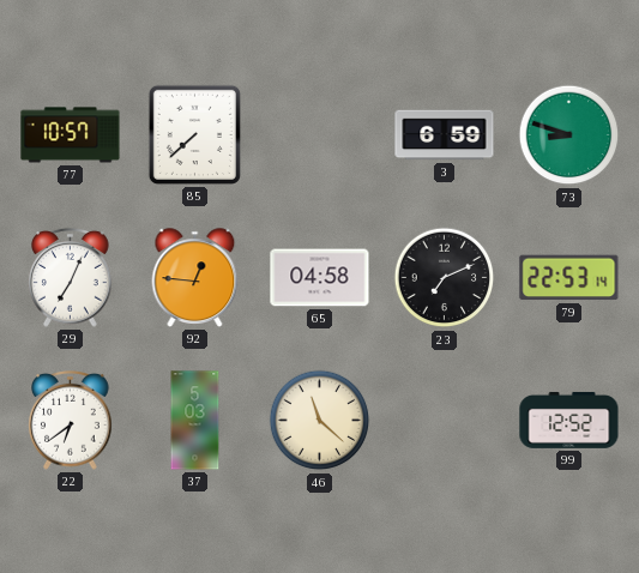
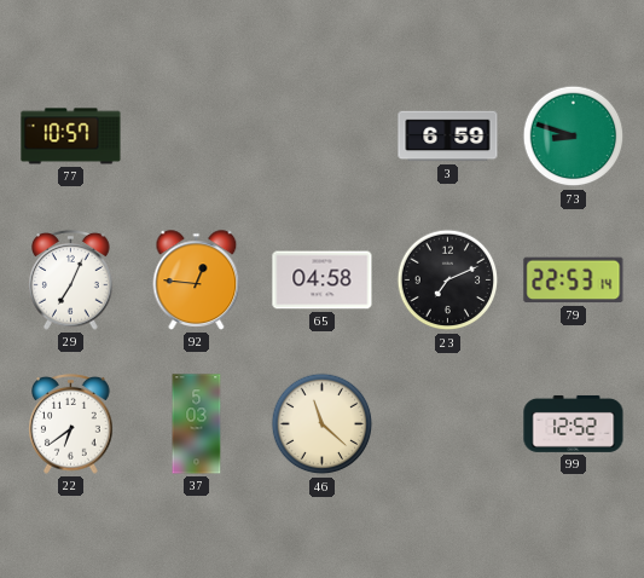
85: 7:38 -> none
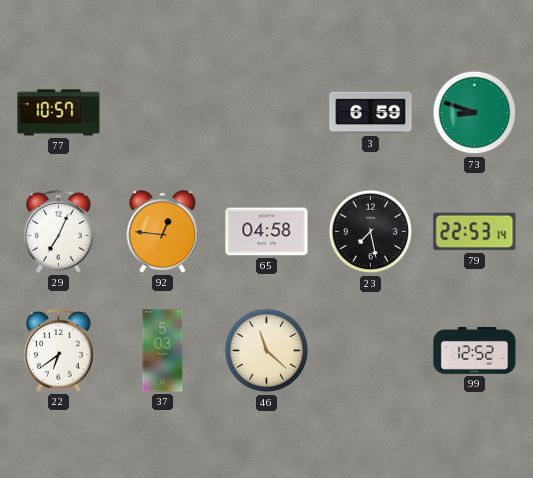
23: 7:11 -> 7:28
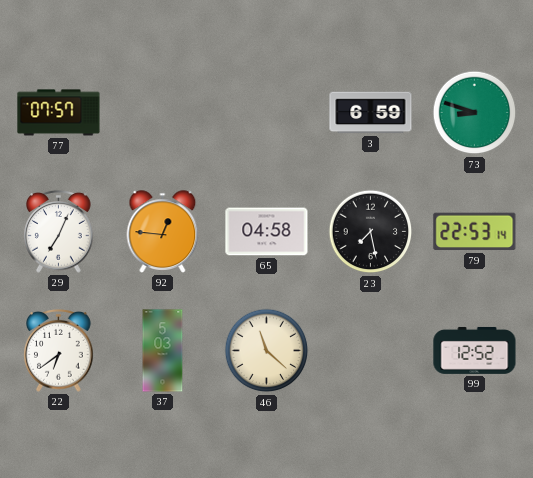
77: 10:57 -> 07:57
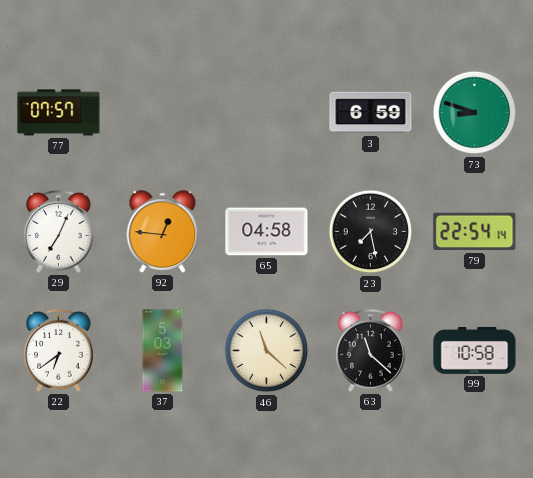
79: 22:53 -> 22:54
63: none -> 11:22
99: 12:52 -> 10:58
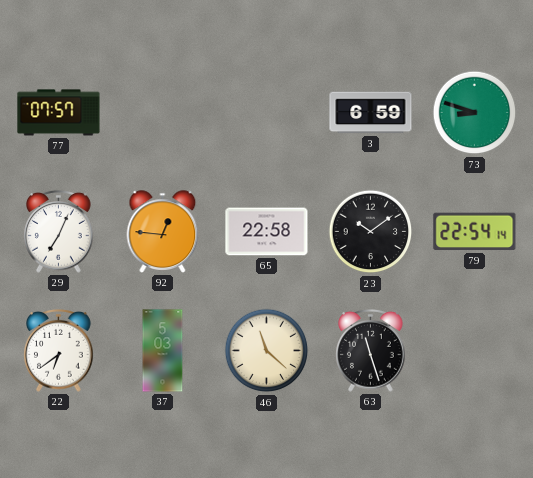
65: 04:58 -> 22:58
23: 7:28 -> 10:09
63: 11:22 -> 11:27
99: 10:58 -> none
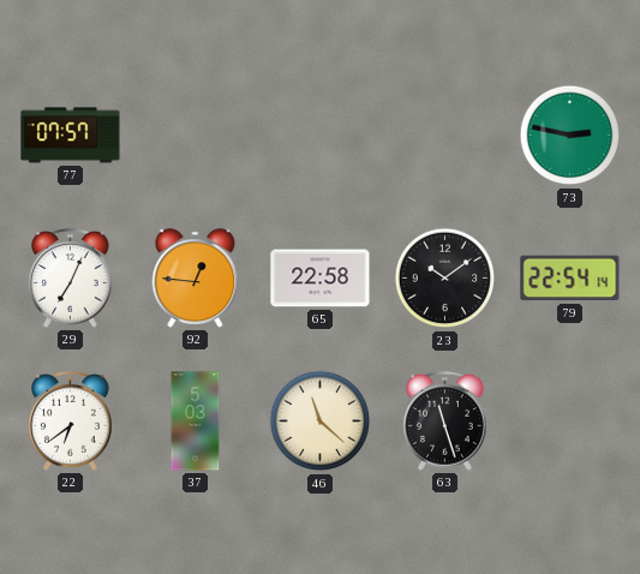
3: 6:59 -> none
73: 8:48 -> 2:47
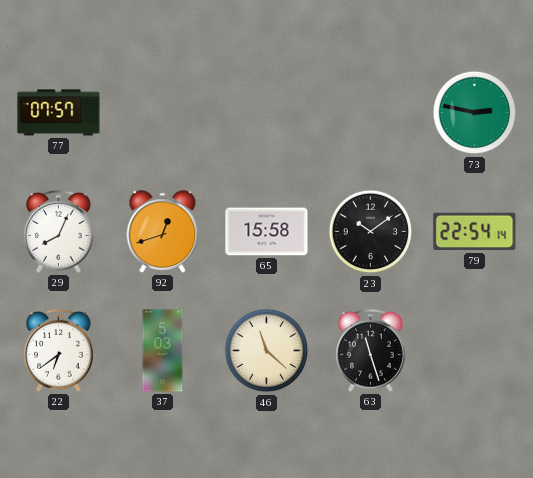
29: 7:04 -> 8:04
92: 12:46 -> 12:42
65: 22:58 -> 15:58
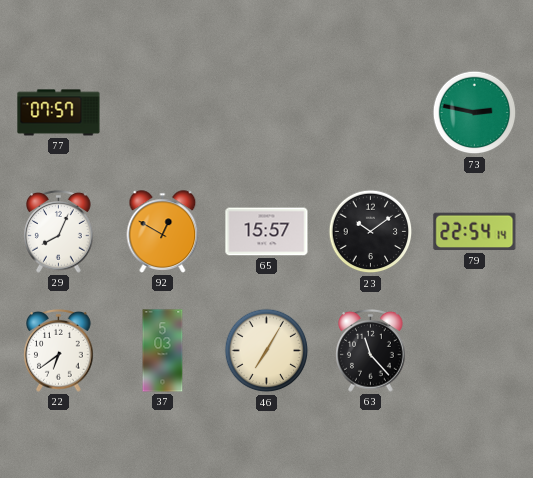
92: 12:42 -> 12:50
65: 15:58 -> 15:57
46: 11:22 -> 7:05
63: 11:27 -> 11:23
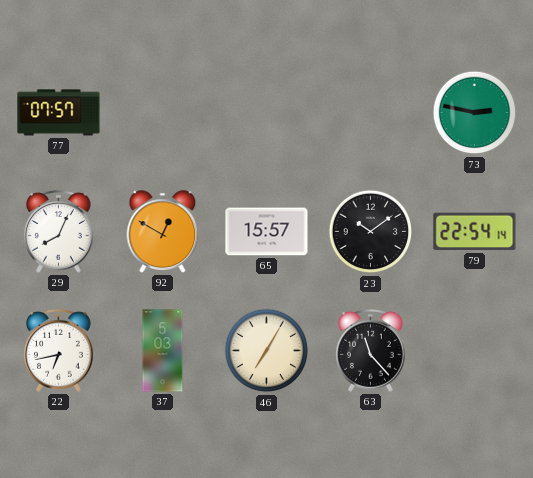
22: 6:39 -> 6:43
